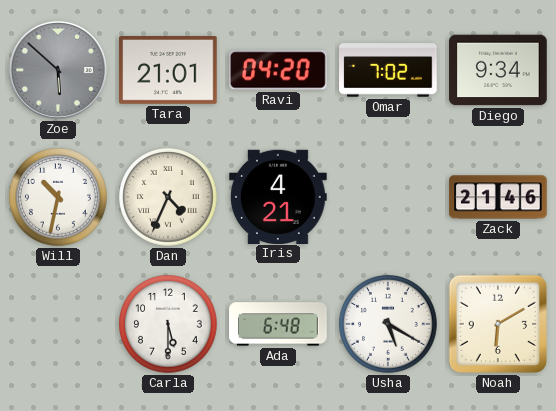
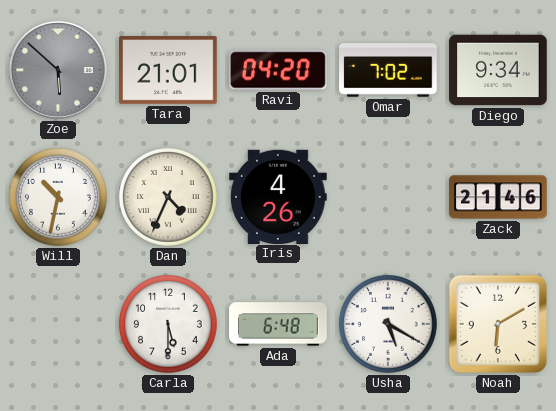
Iris: 4:21 -> 4:26
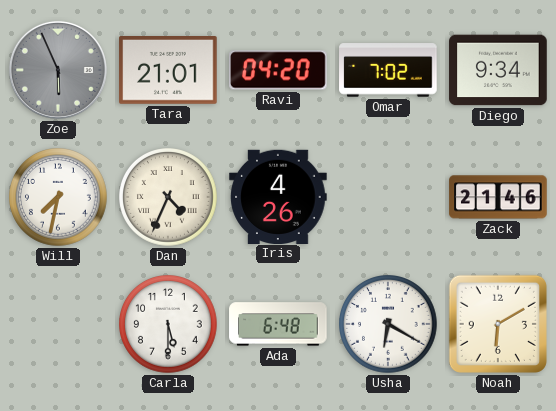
Zoe: 5:52 -> 5:56
Will: 10:32 -> 7:32
Usha: 5:20 -> 6:20
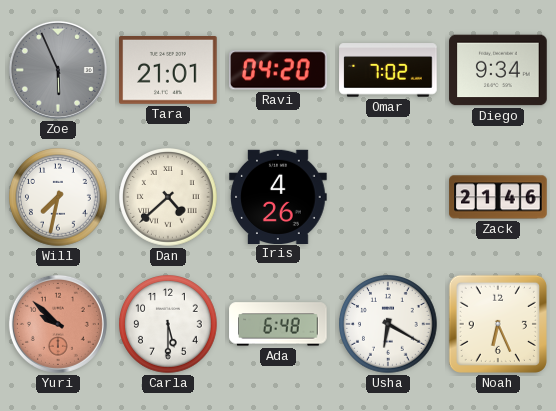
Dan: 4:34 -> 4:38
Yuri: none -> 9:52
Noah: 6:10 -> 6:26
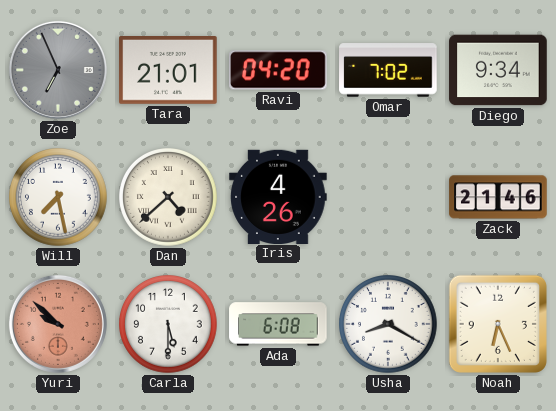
Zoe: 5:56 -> 6:56
Will: 7:32 -> 7:28
Ada: 6:48 -> 6:08
Usha: 6:20 -> 8:20
